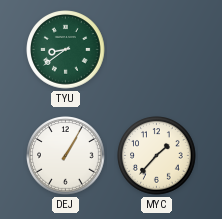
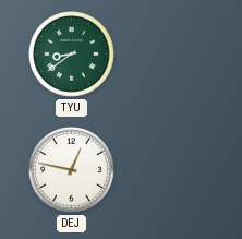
DEJ: 1:05 -> 12:47
MYC: 1:37 -> none
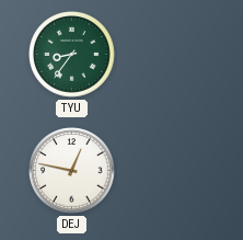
TYU: 8:39 -> 8:36
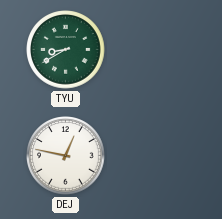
TYU: 8:36 -> 8:40
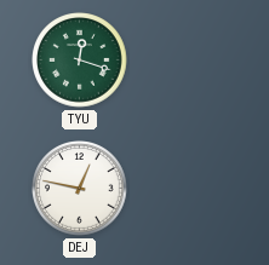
TYU: 8:40 -> 12:18
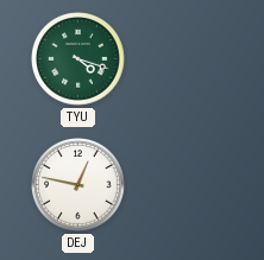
TYU: 12:18 -> 4:18
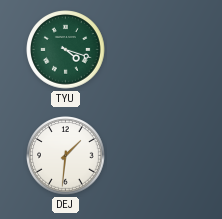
DEJ: 12:47 -> 1:31
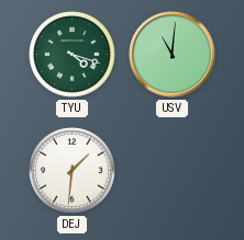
USV: none -> 11:01
